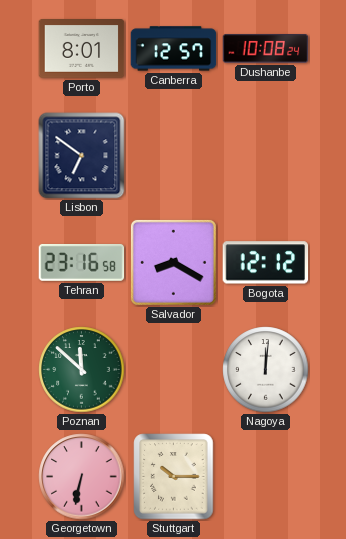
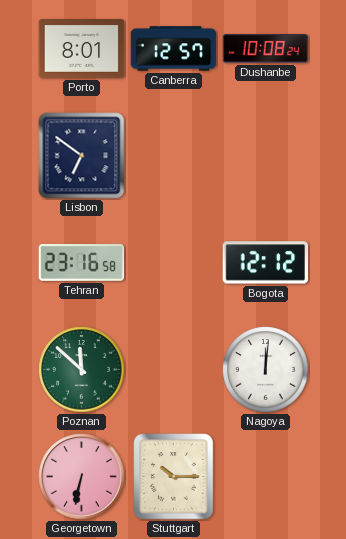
Salvador: 8:20 -> none
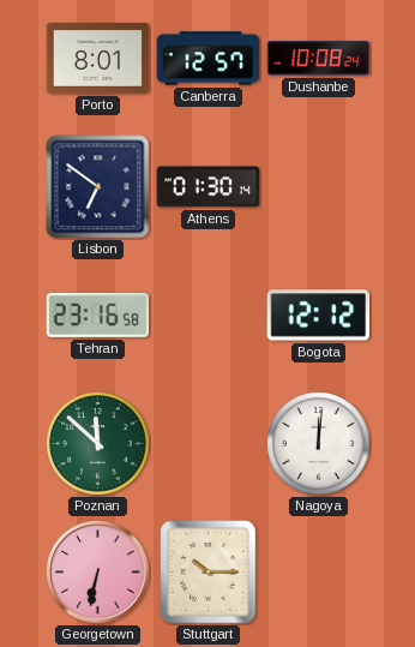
Athens: none -> 01:30
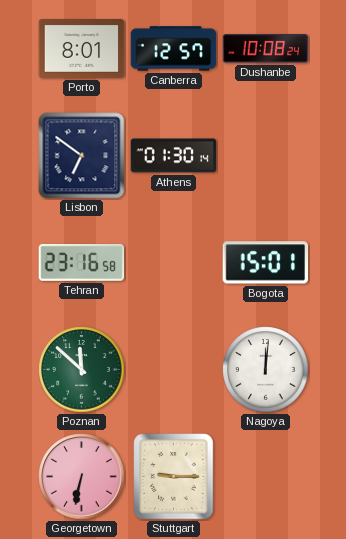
Bogota: 12:12 -> 15:01
Stuttgart: 10:15 -> 9:15
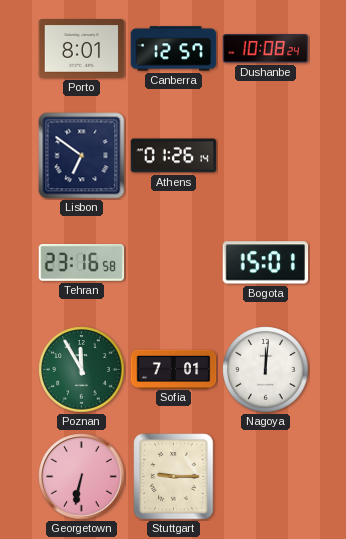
Athens: 01:30 -> 01:26
Poznan: 11:52 -> 11:55
Sofia: none -> 7:01
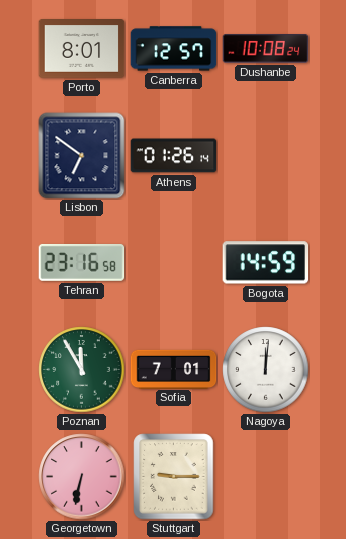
Bogota: 15:01 -> 14:59
